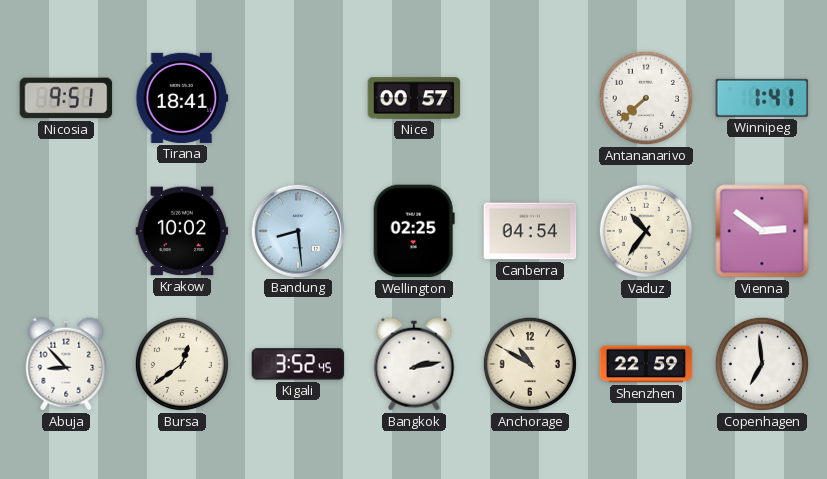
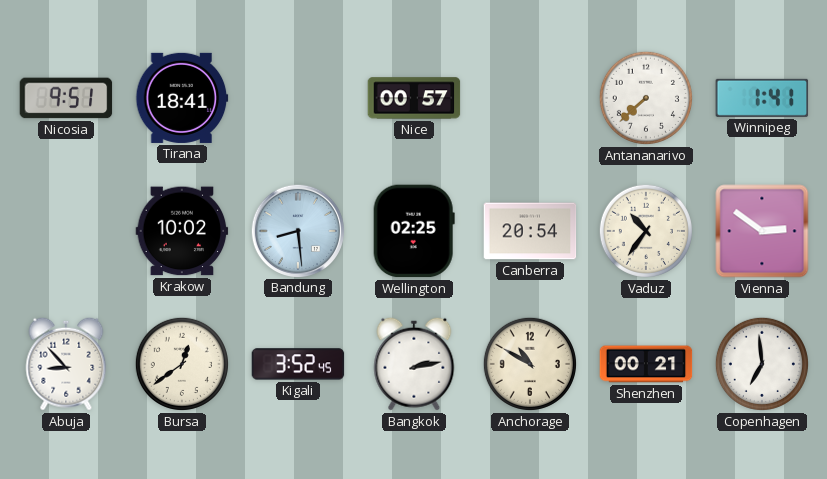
Canberra: 04:54 -> 20:54
Shenzhen: 22:59 -> 00:21
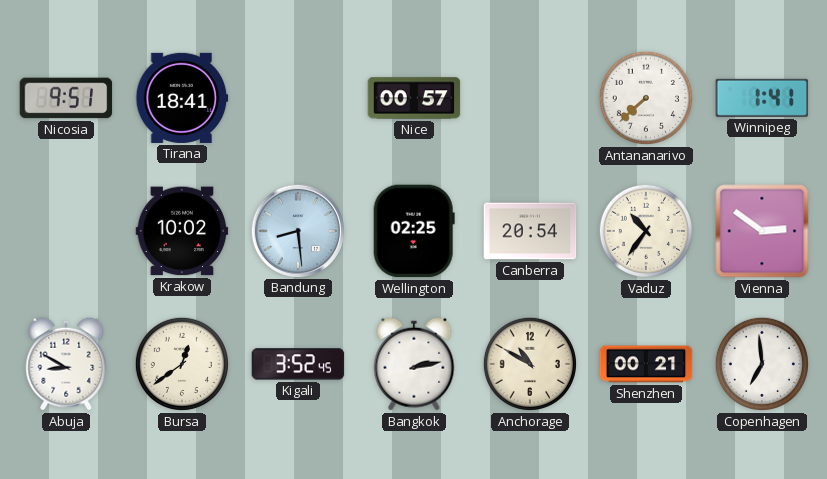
Abuja: 8:53 -> 8:50
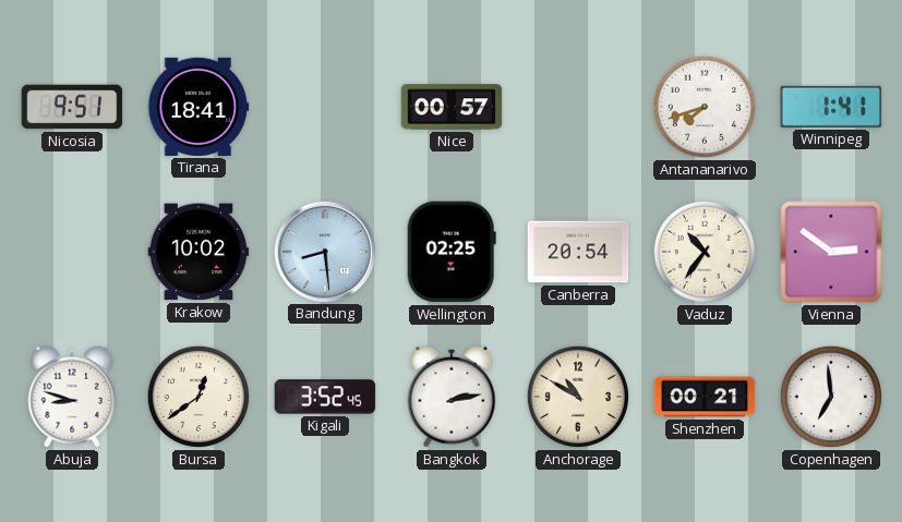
Antananarivo: 7:38 -> 7:42
Abuja: 8:50 -> 8:48
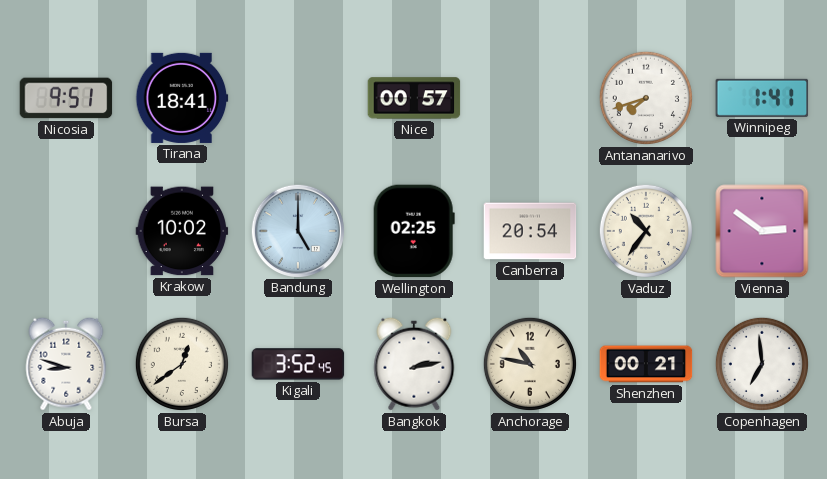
Bandung: 8:29 -> 5:00
Anchorage: 10:50 -> 10:47
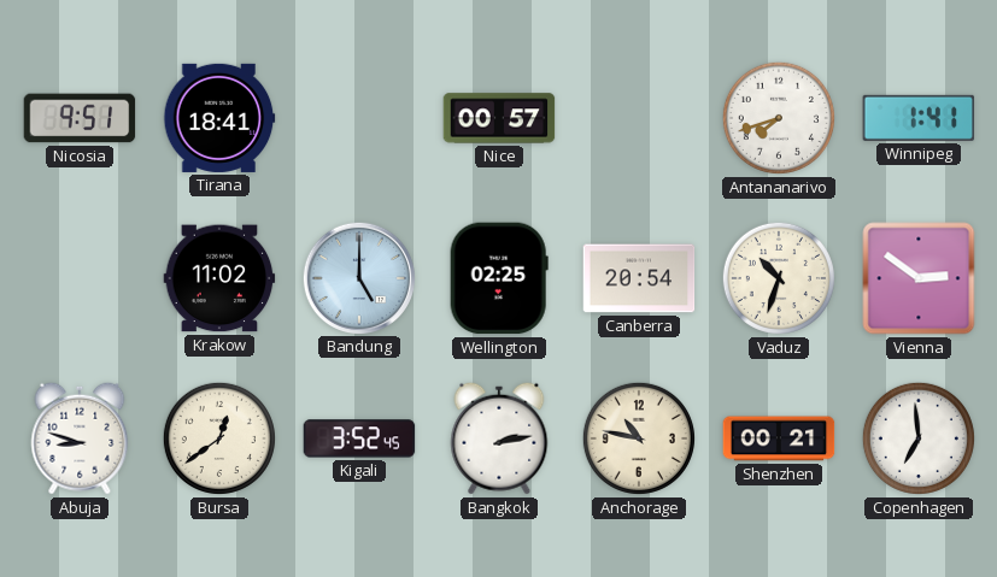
Krakow: 10:02 -> 11:02
Vaduz: 10:36 -> 10:33
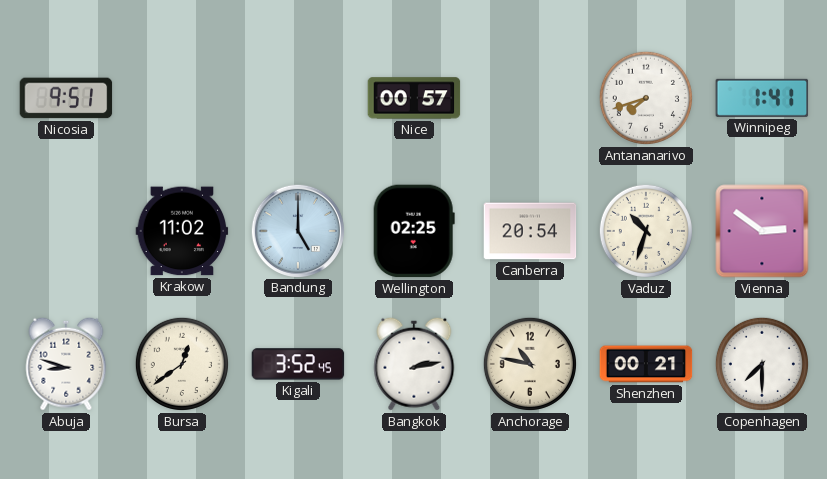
Tirana: 18:41 -> none
Copenhagen: 6:59 -> 7:30
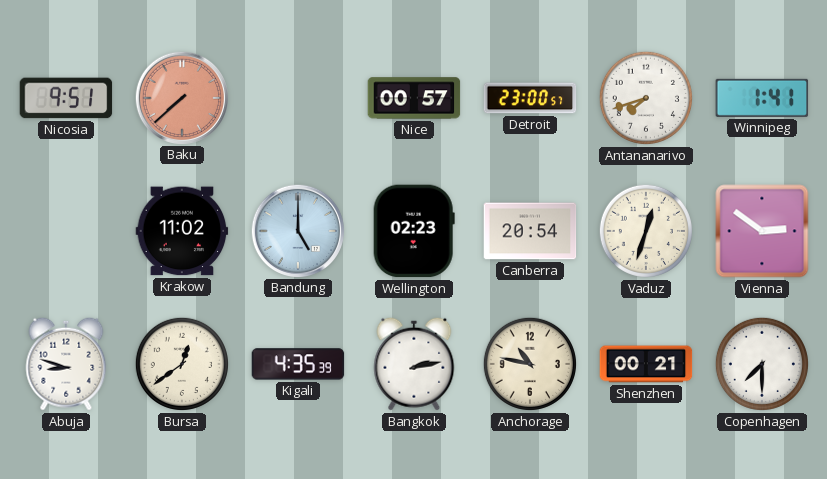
Baku: none -> 7:38
Detroit: none -> 23:00
Wellington: 02:25 -> 02:23
Vaduz: 10:33 -> 12:33
Kigali: 3:52 -> 4:35
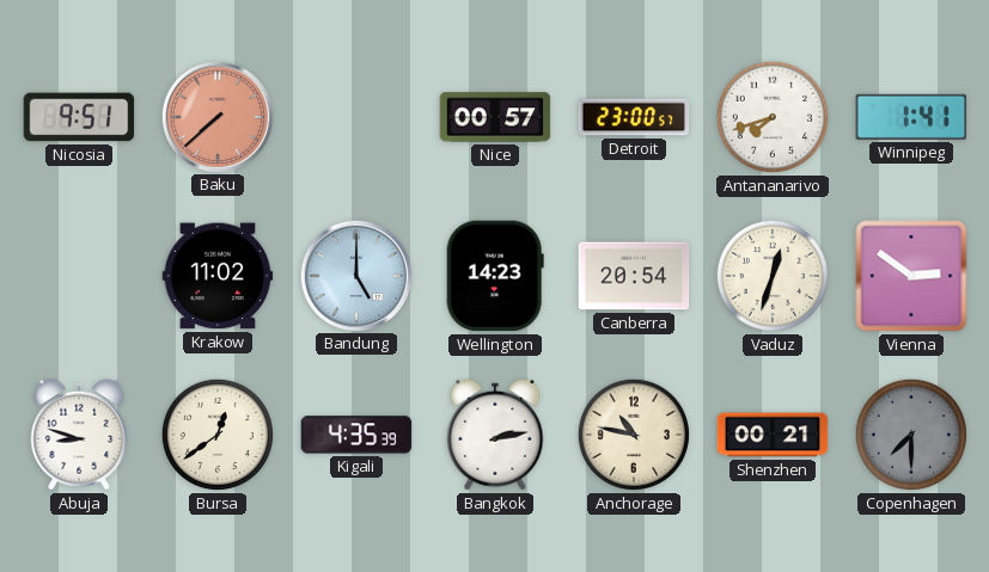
Wellington: 02:23 -> 14:23
Copenhagen dial: white -> grey
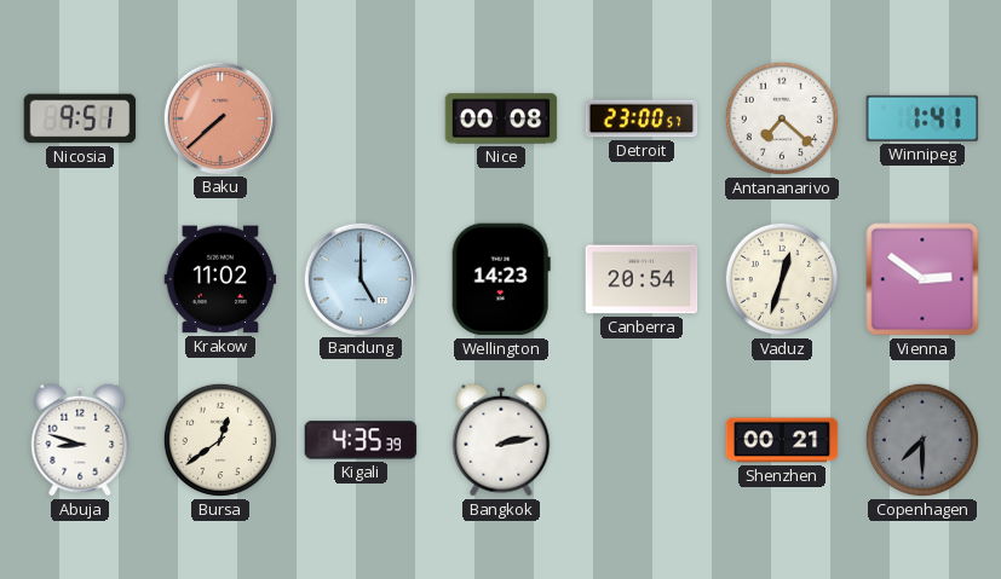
Nice: 00:57 -> 00:08
Antananarivo: 7:42 -> 7:22
Anchorage: 10:47 -> none
